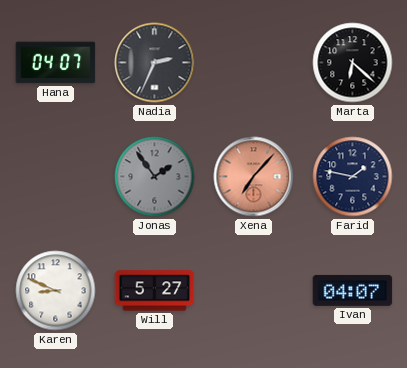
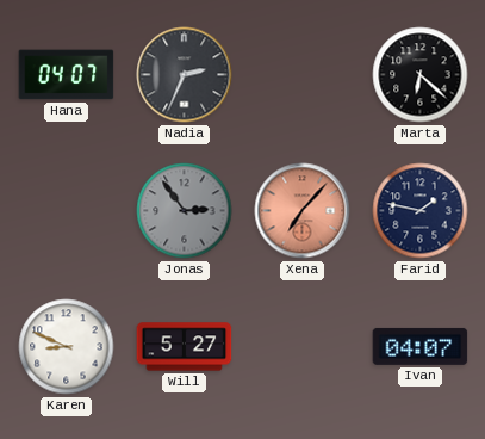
Jonas: 1:54 -> 2:54
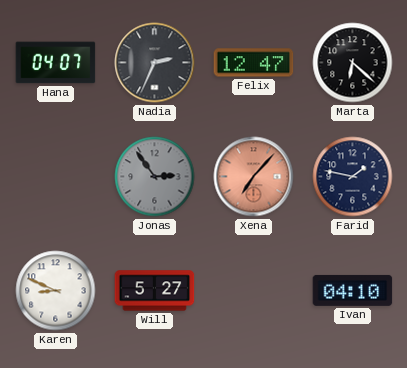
Felix: none -> 12:47
Ivan: 04:07 -> 04:10
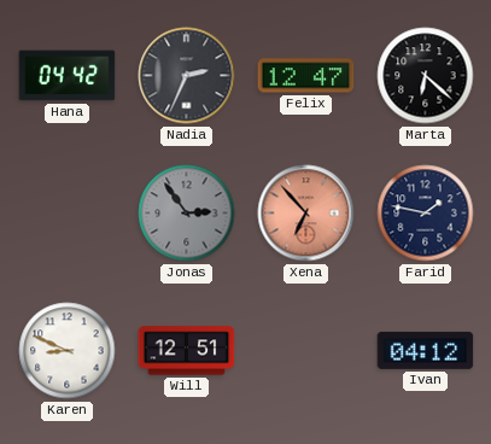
Hana: 04:07 -> 04:42
Xena: 7:07 -> 6:53
Will: 5:27 -> 12:51
Ivan: 04:10 -> 04:12
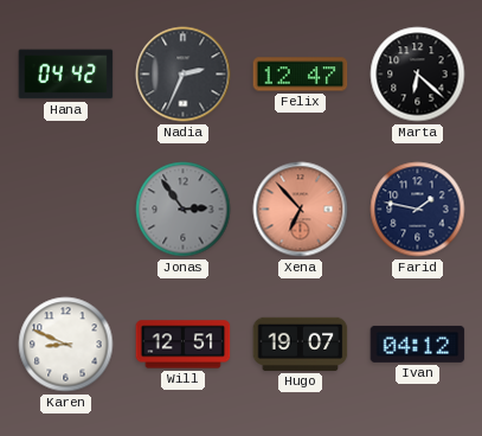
Hugo: none -> 19:07
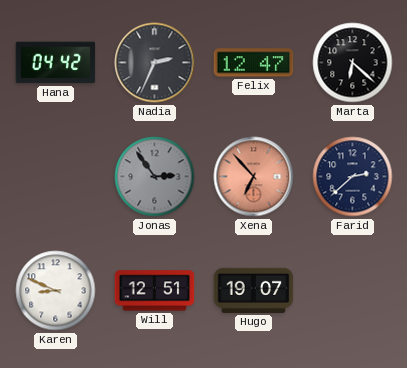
Farid: 1:47 -> 2:38
Ivan: 04:12 -> none
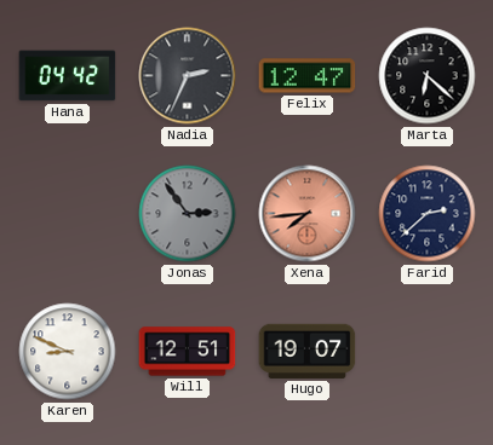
Xena: 6:53 -> 7:44
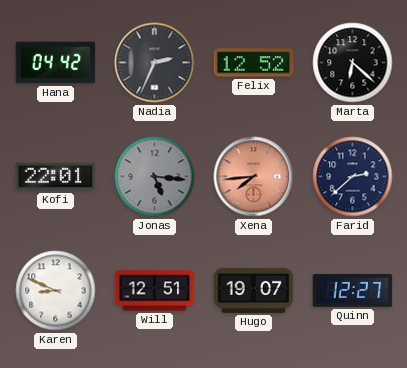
Felix: 12:47 -> 12:52
Kofi: none -> 22:01
Jonas: 2:54 -> 5:16
Quinn: none -> 12:27
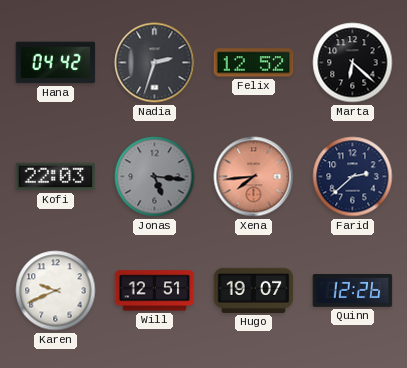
Nadia: 2:34 -> 2:33
Kofi: 22:01 -> 22:03
Karen: 8:49 -> 9:41
Quinn: 12:27 -> 12:26
